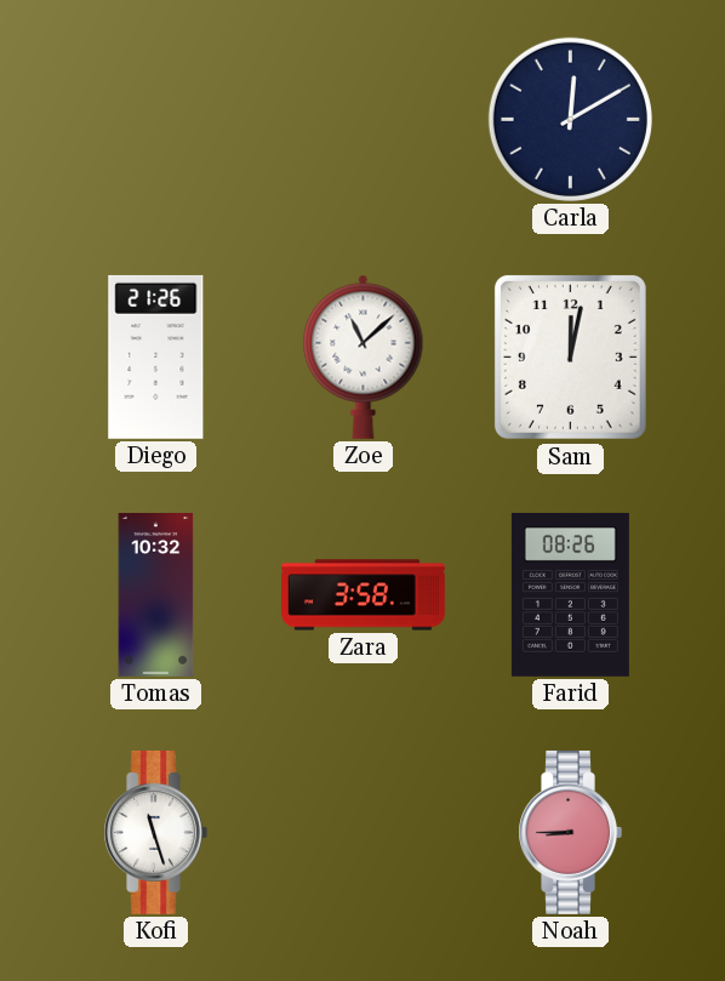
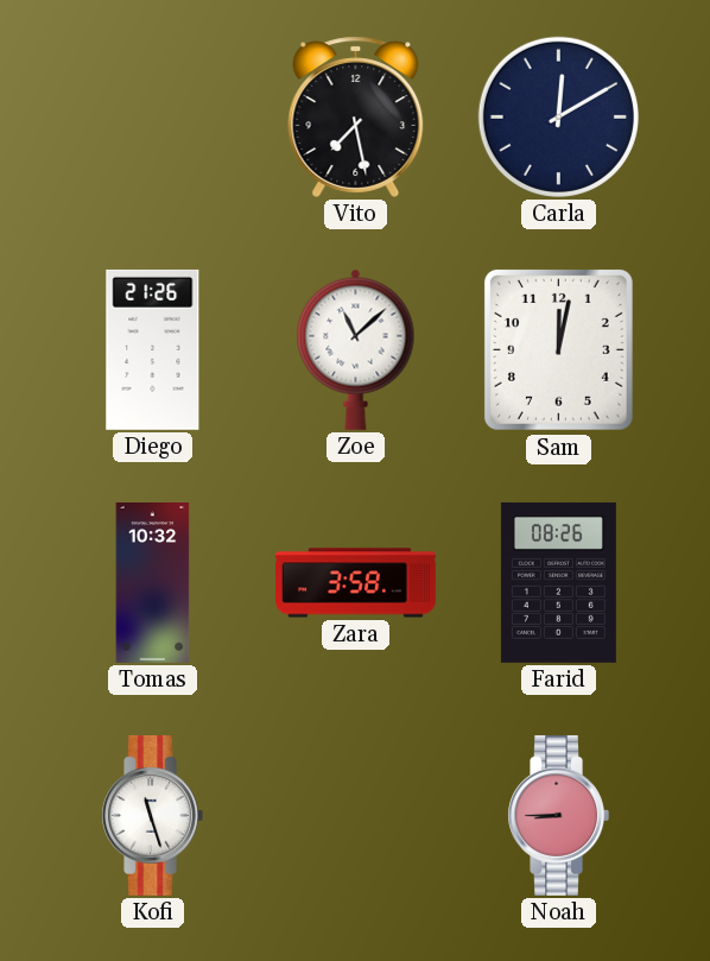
Vito: none -> 7:28
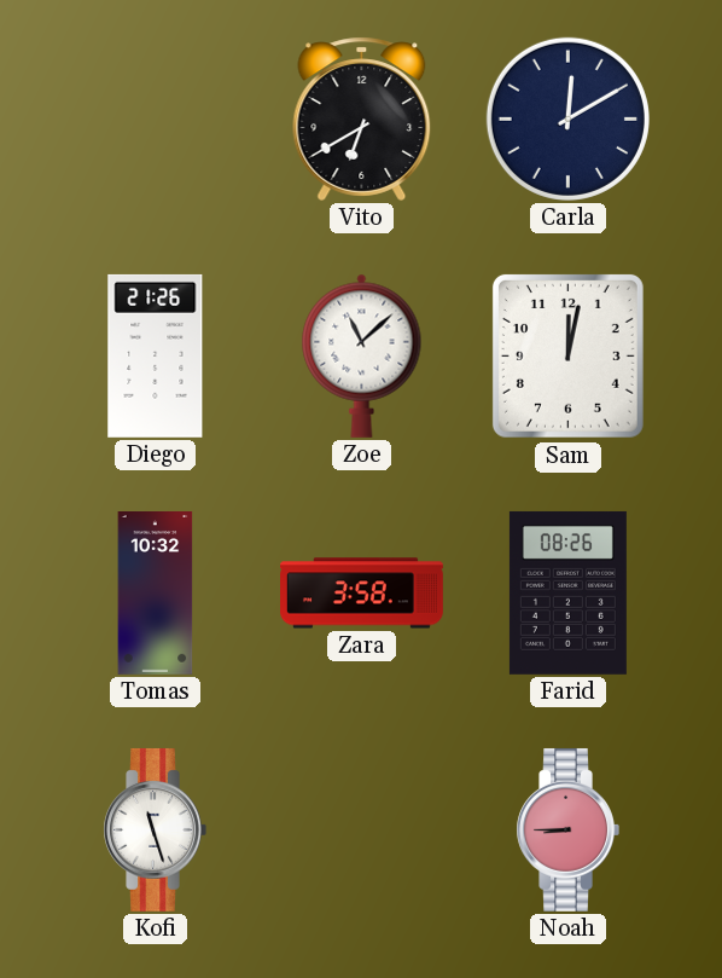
Vito: 7:28 -> 6:40
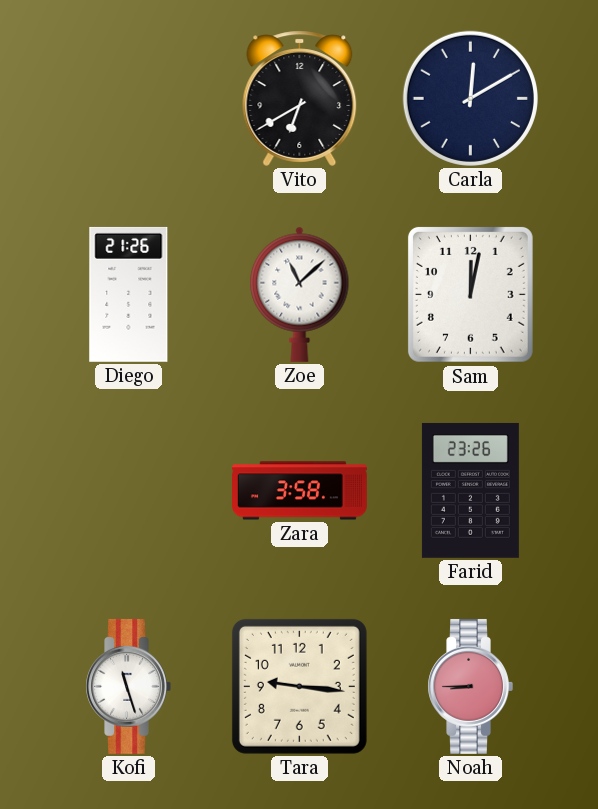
Tomas: 10:32 -> none
Farid: 08:26 -> 23:26
Tara: none -> 9:16
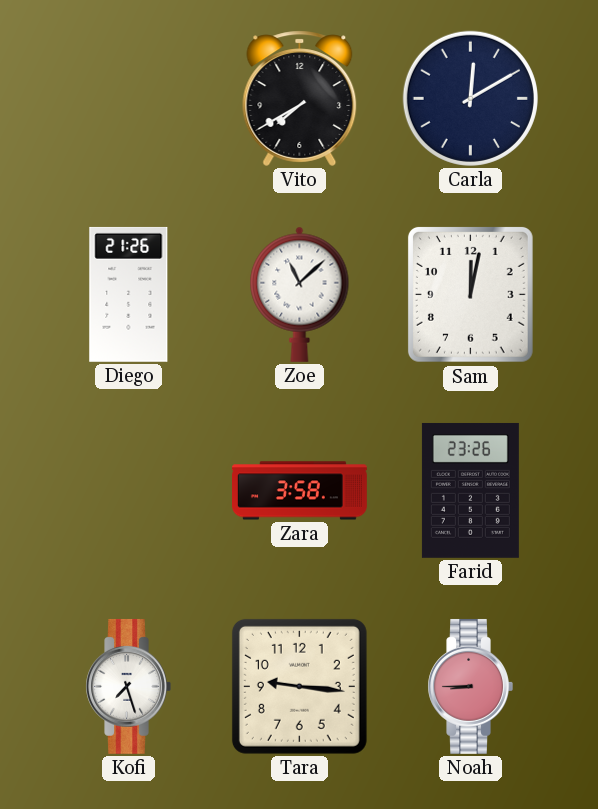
Vito: 6:40 -> 7:40
Kofi: 11:27 -> 7:27
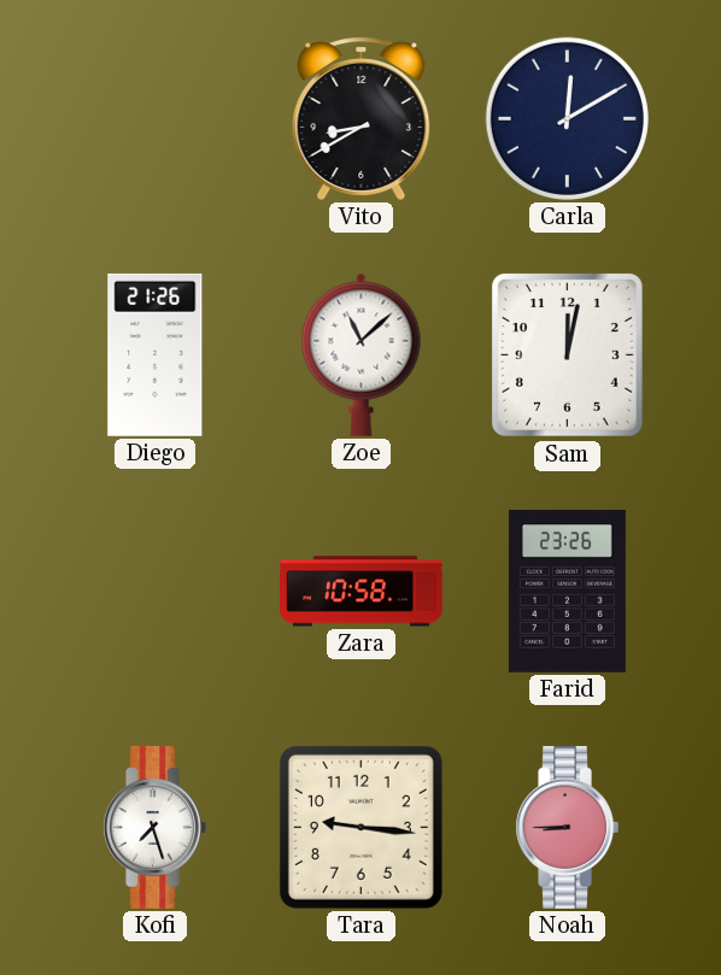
Vito: 7:40 -> 8:40
Zara: 3:58 -> 10:58
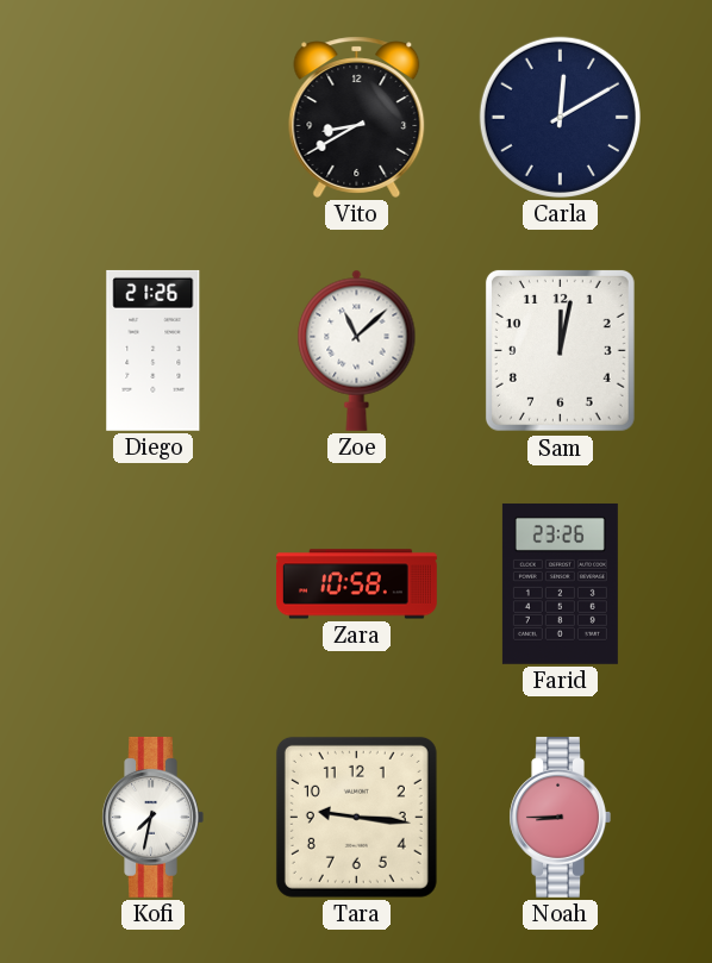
Kofi: 7:27 -> 7:32
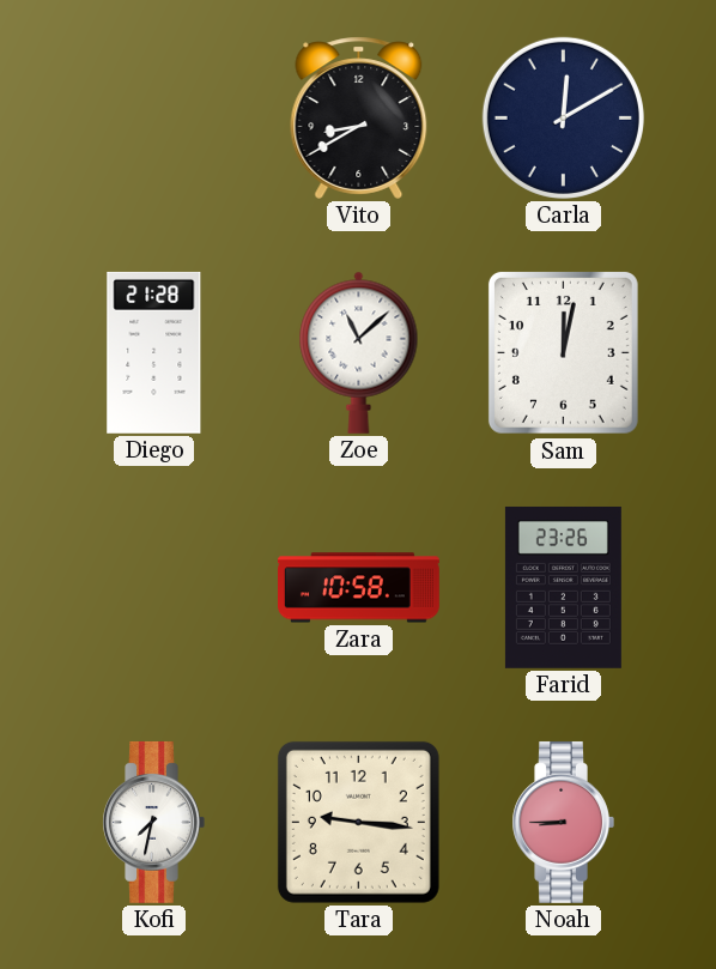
Diego: 21:26 -> 21:28
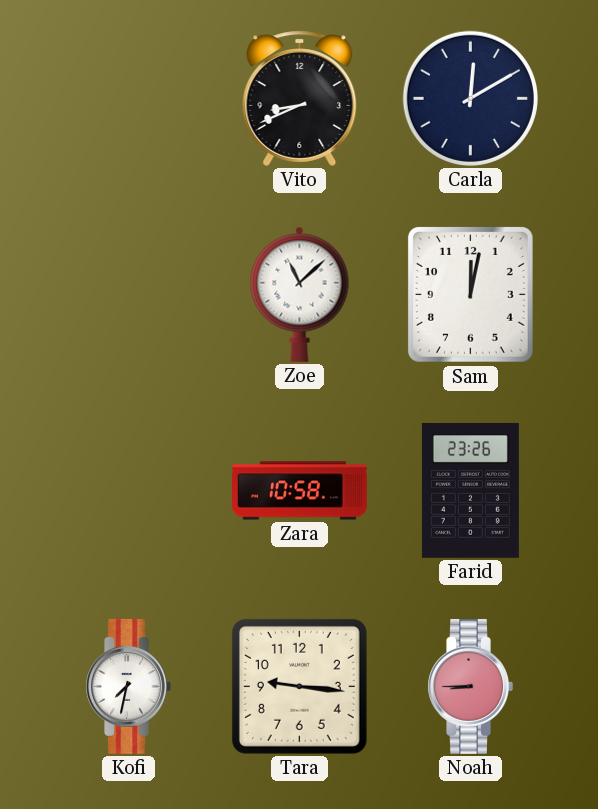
Vito: 8:40 -> 8:41
Diego: 21:28 -> none
